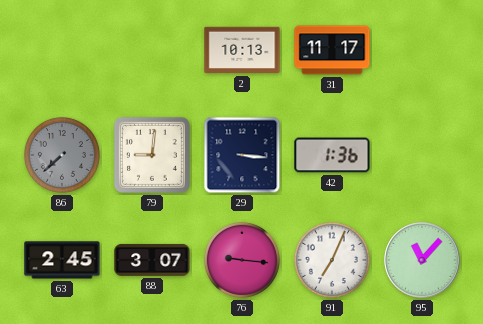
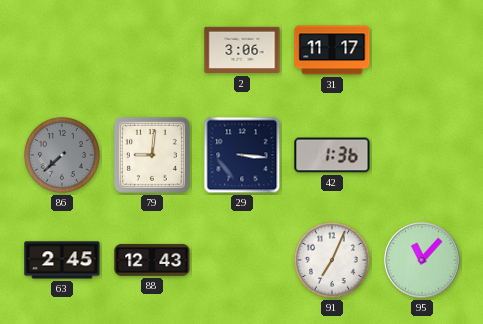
2: 10:13 -> 3:06
88: 3:07 -> 12:43
76: 9:16 -> none
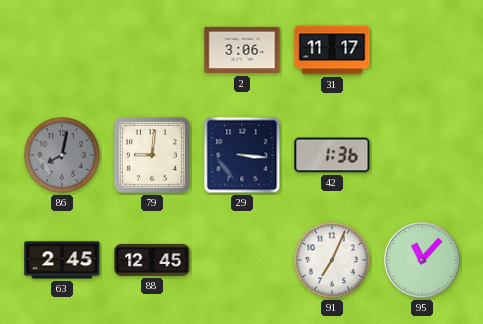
86: 7:38 -> 8:02
88: 12:43 -> 12:45
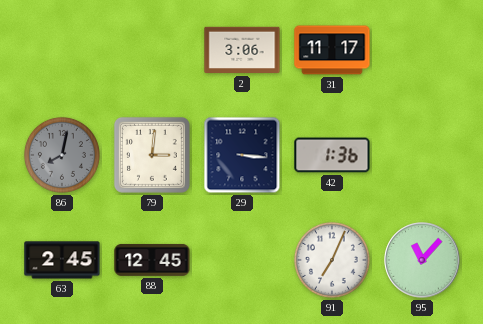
79: 9:01 -> 3:01
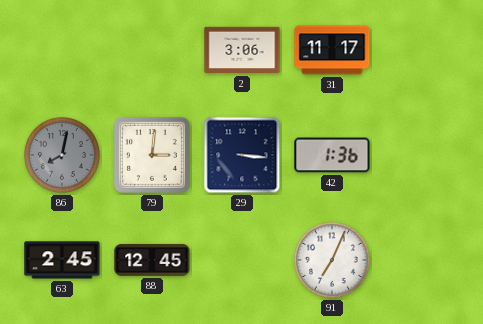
95: 11:07 -> none
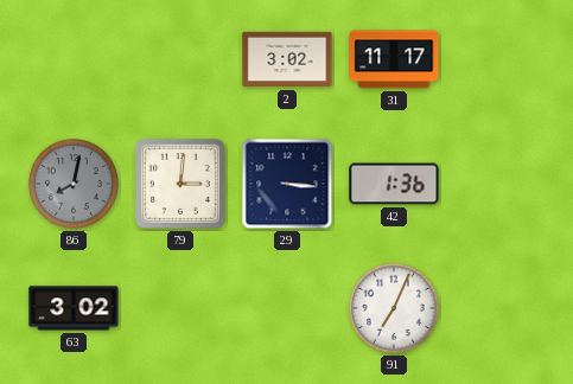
2: 3:06 -> 3:02
63: 2:45 -> 3:02
88: 12:45 -> none
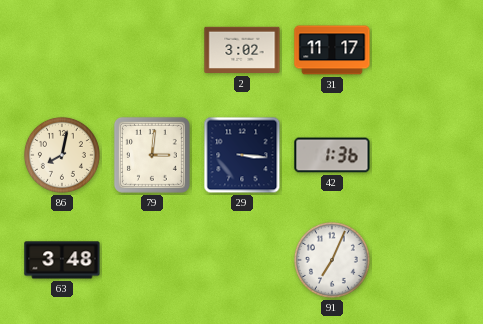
86 dial: grey -> cream
63: 3:02 -> 3:48
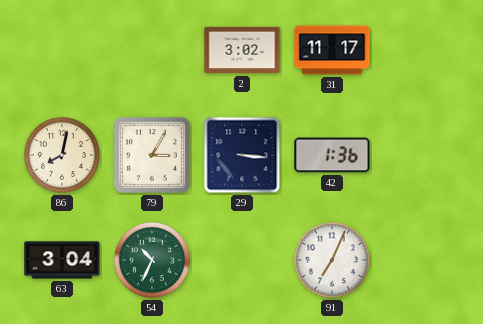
79: 3:01 -> 3:05
63: 3:48 -> 3:04
54: none -> 10:34
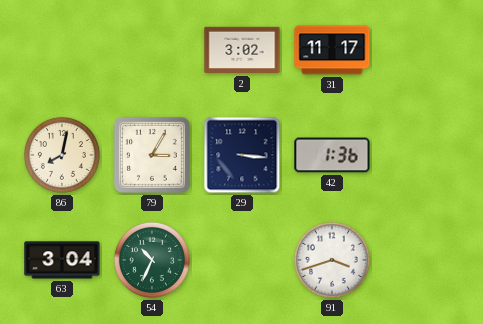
91: 7:04 -> 3:42
